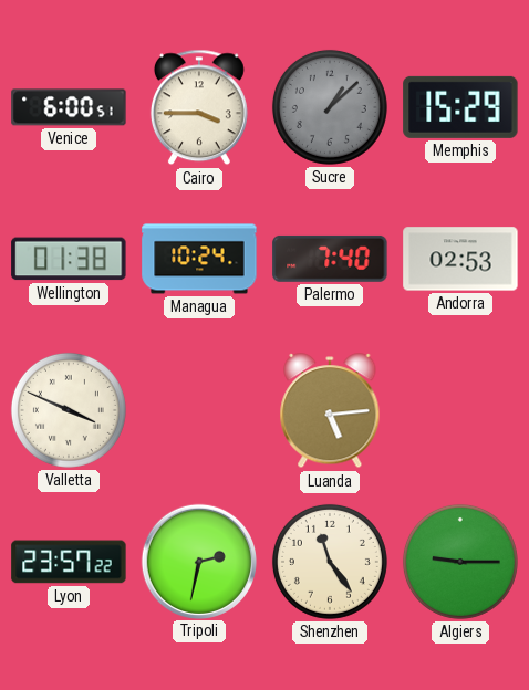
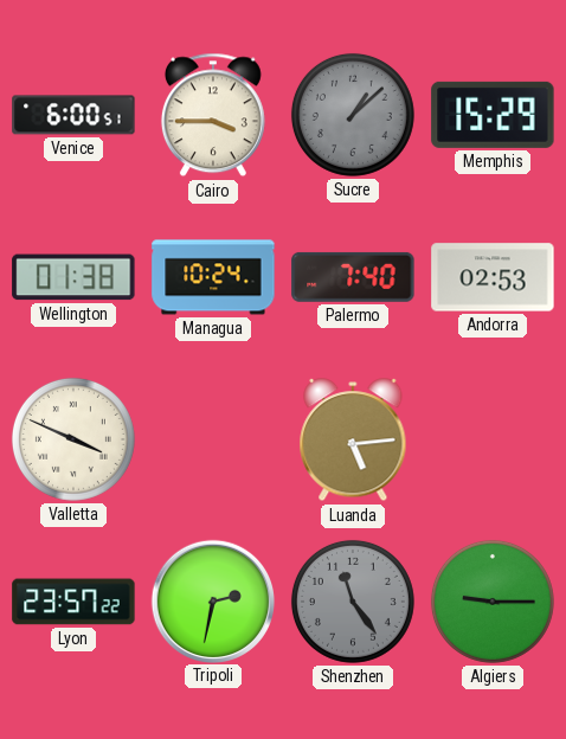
Shenzhen dial: cream -> grey
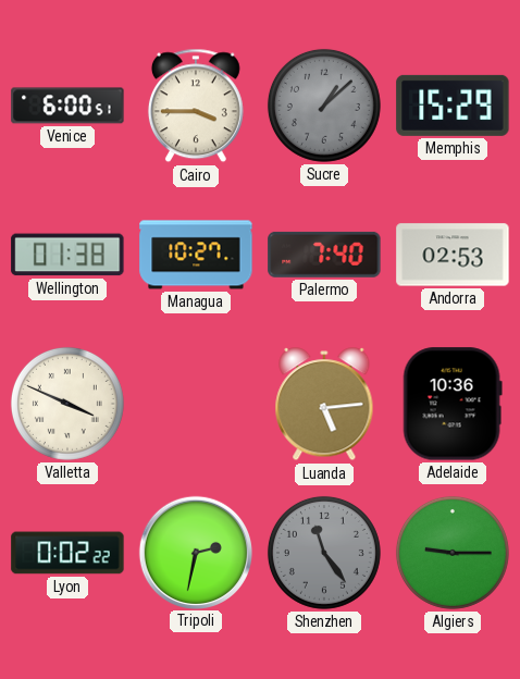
Managua: 10:24 -> 10:27
Adelaide: none -> 10:36
Lyon: 23:57 -> 0:02
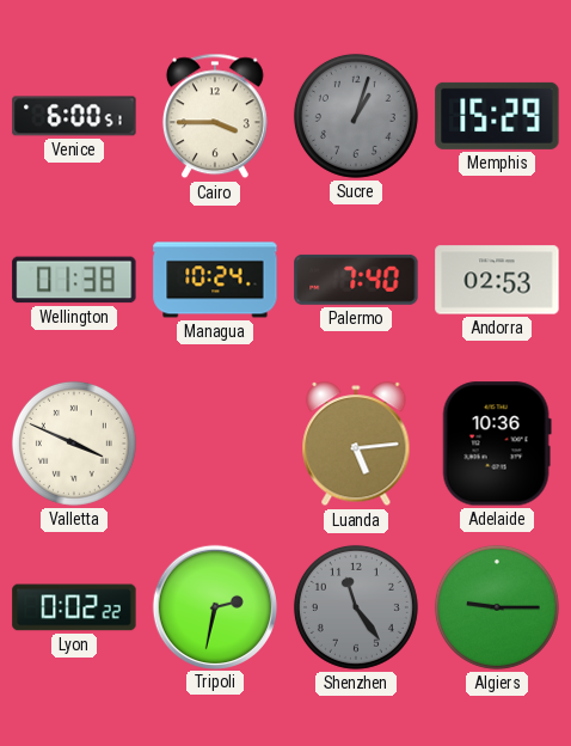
Sucre: 1:08 -> 1:03
Managua: 10:27 -> 10:24
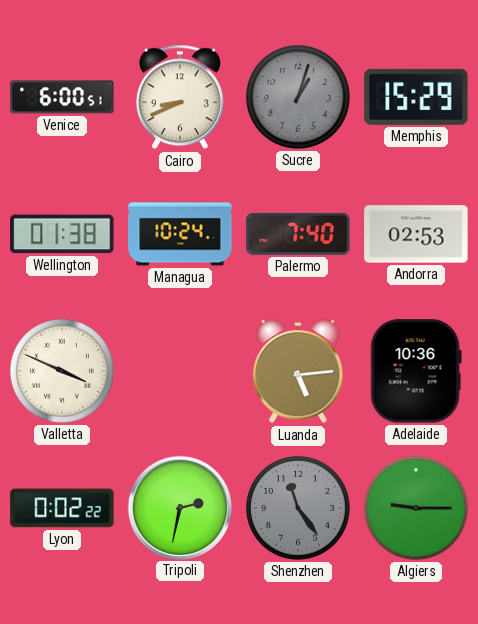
Cairo: 3:45 -> 8:41
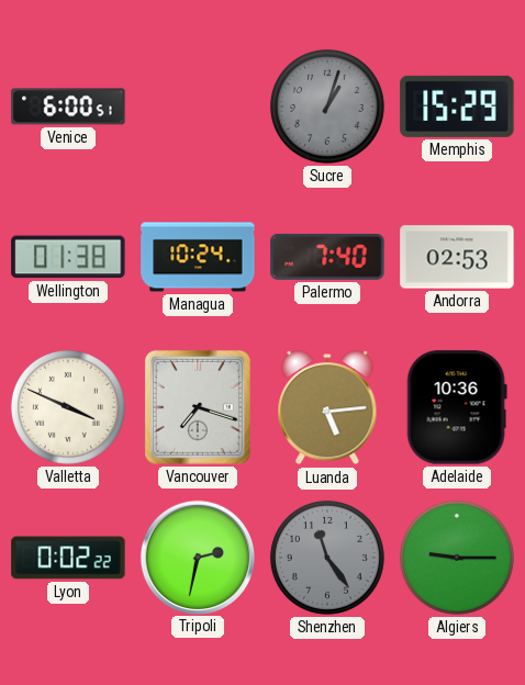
Cairo: 8:41 -> none
Vancouver: none -> 7:18
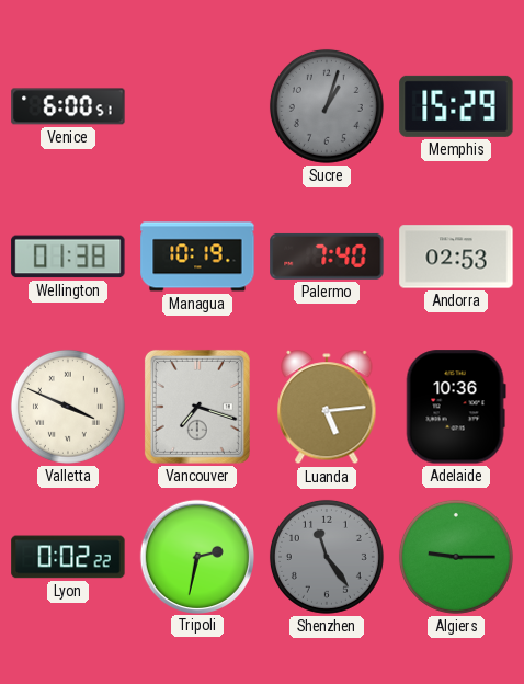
Managua: 10:24 -> 10:19
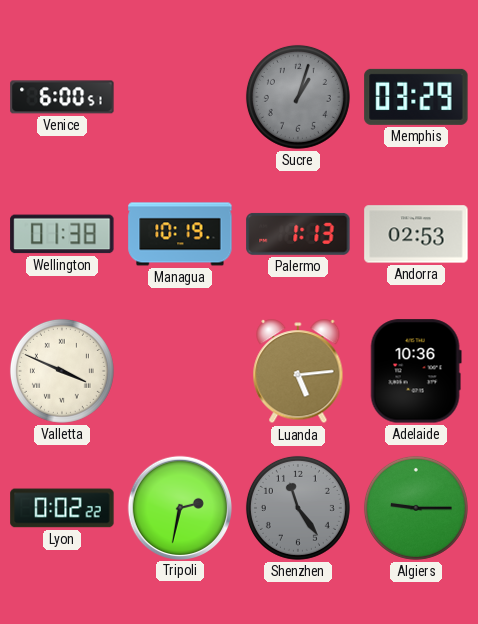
Memphis: 15:29 -> 03:29
Palermo: 7:40 -> 1:13
Vancouver: 7:18 -> none
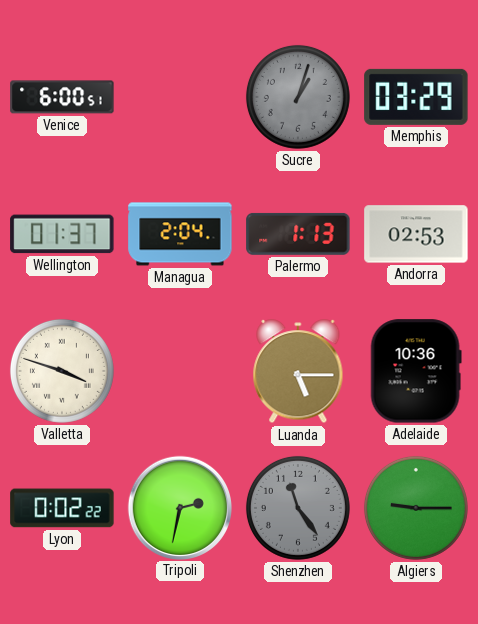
Wellington: 01:38 -> 01:37
Managua: 10:19 -> 2:04
Valletta: 3:49 -> 3:48
Luanda: 5:14 -> 5:15
